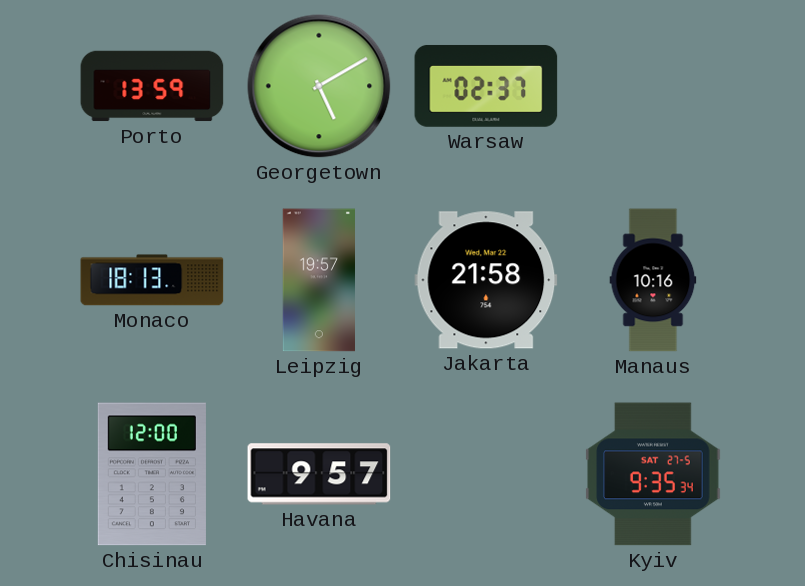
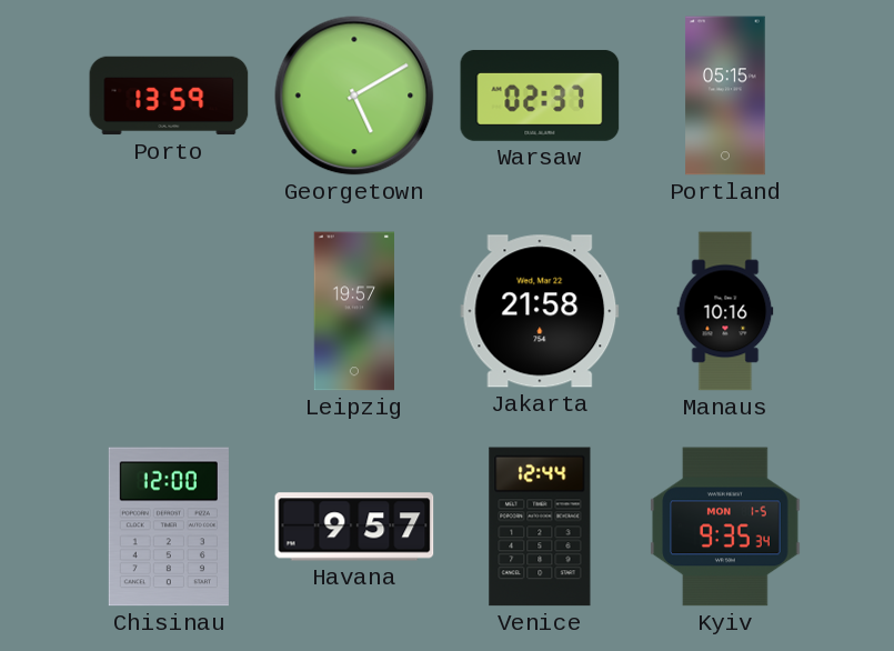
Portland: none -> 05:15
Monaco: 18:13 -> none
Venice: none -> 12:44
Kyiv date: SAT 27-5 -> MON 1-5
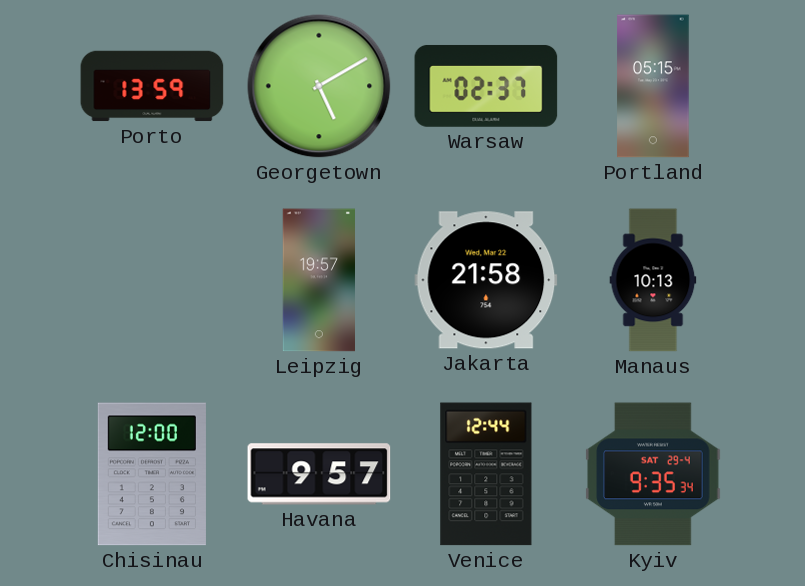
Manaus: 10:16 -> 10:13
Kyiv date: MON 1-5 -> SAT 29-4
